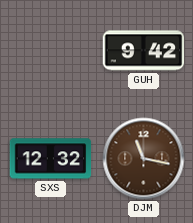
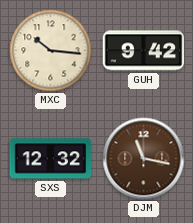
MXC: none -> 10:16
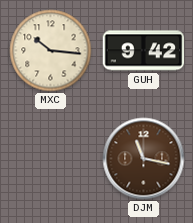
SXS: 12:32 -> none
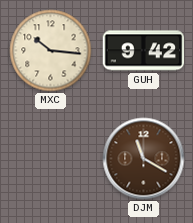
DJM: 11:17 -> 11:20
